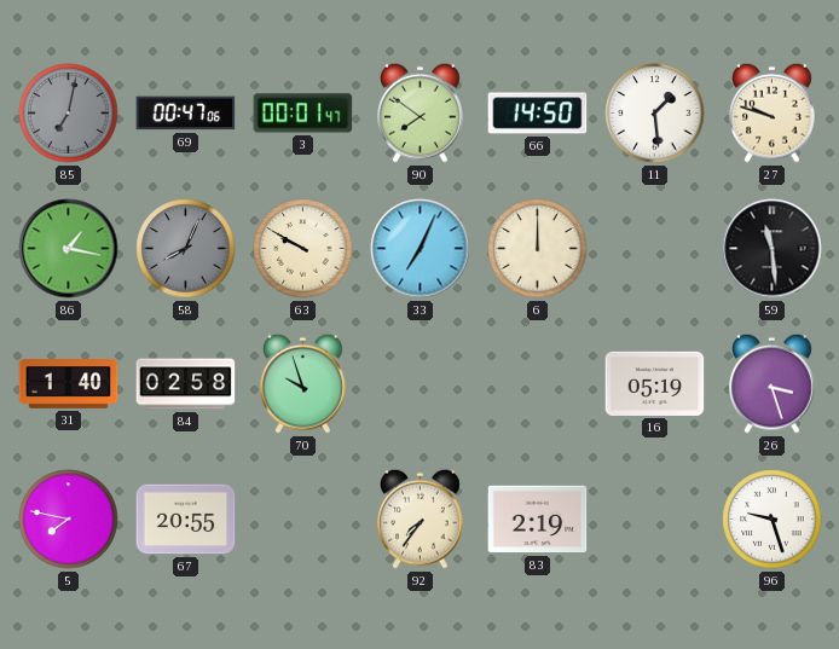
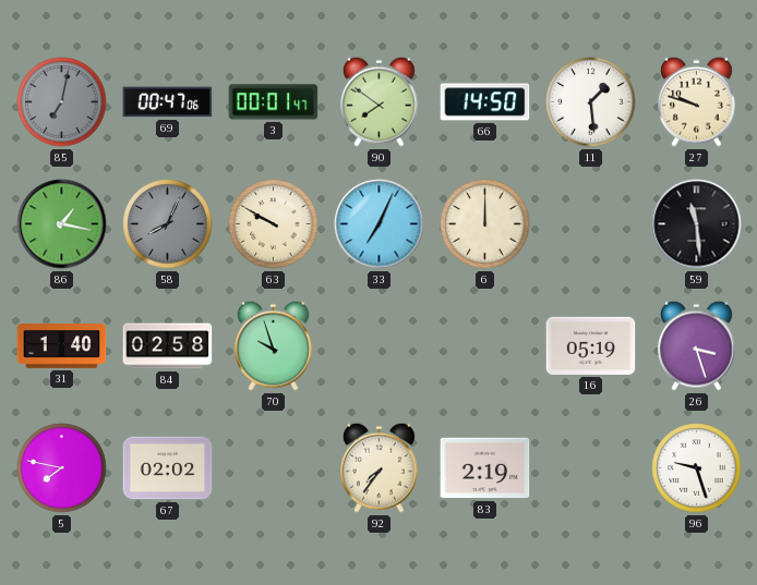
67: 20:55 -> 02:02
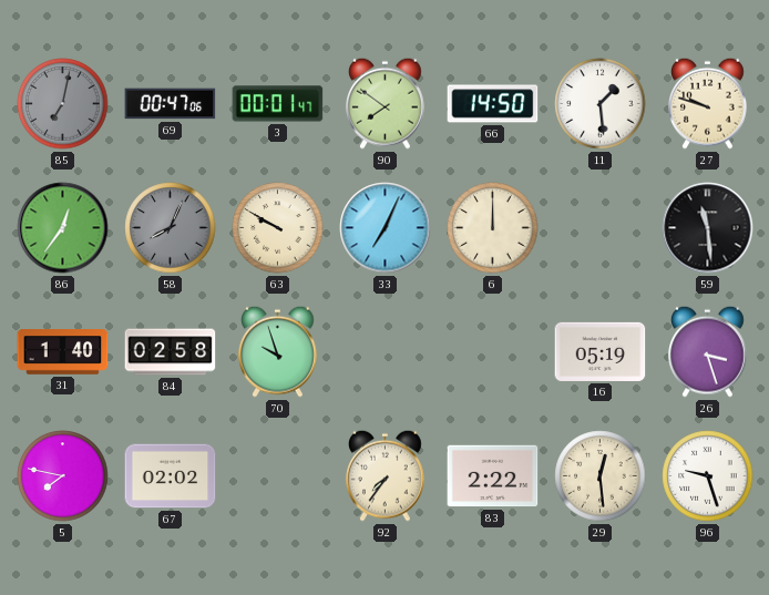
86: 1:17 -> 12:36
83: 2:19 -> 2:22
29: none -> 12:29
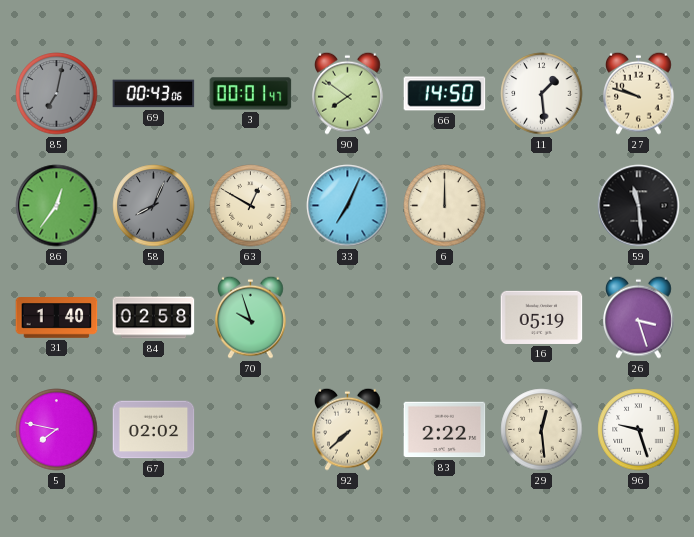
69: 00:47 -> 00:43
63: 9:50 -> 12:50
92: 7:36 -> 7:38
